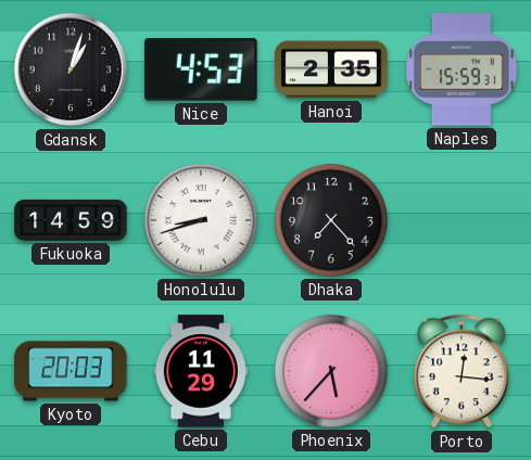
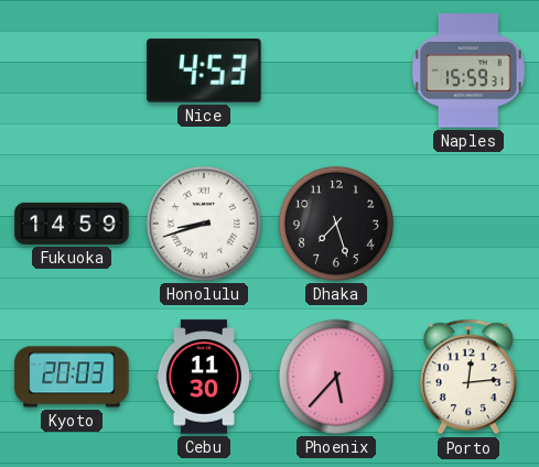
Gdansk: 1:03 -> none
Hanoi: 2:35 -> none
Dhaka: 7:23 -> 7:27
Cebu: 11:29 -> 11:30
Porto: 12:16 -> 12:14
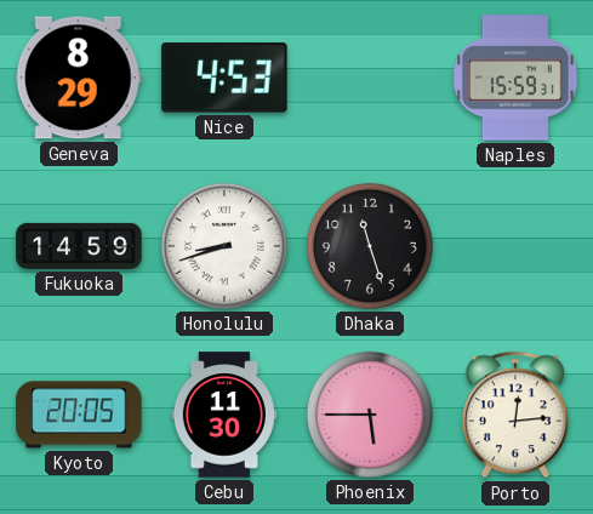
Geneva: none -> 8:29
Dhaka: 7:27 -> 11:27
Kyoto: 20:03 -> 20:05
Phoenix: 5:37 -> 5:45
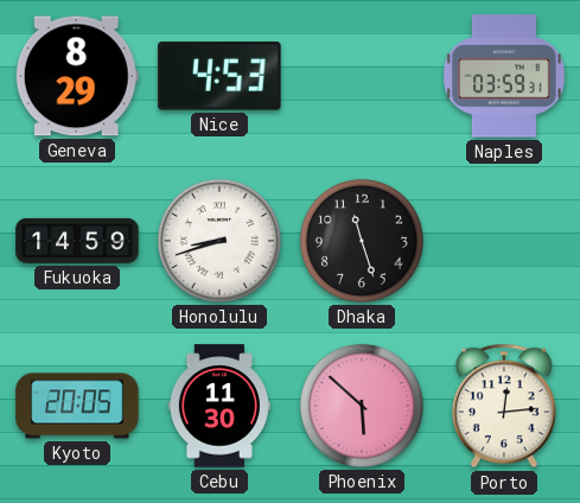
Naples: 15:59 -> 03:59
Phoenix: 5:45 -> 5:52
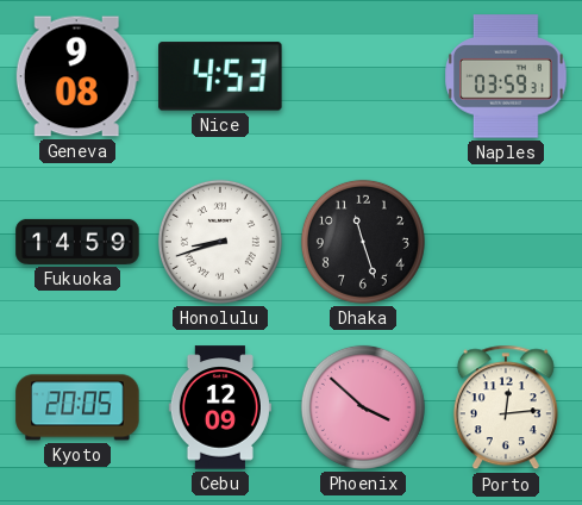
Geneva: 8:29 -> 9:08
Cebu: 11:30 -> 12:09
Phoenix: 5:52 -> 3:52
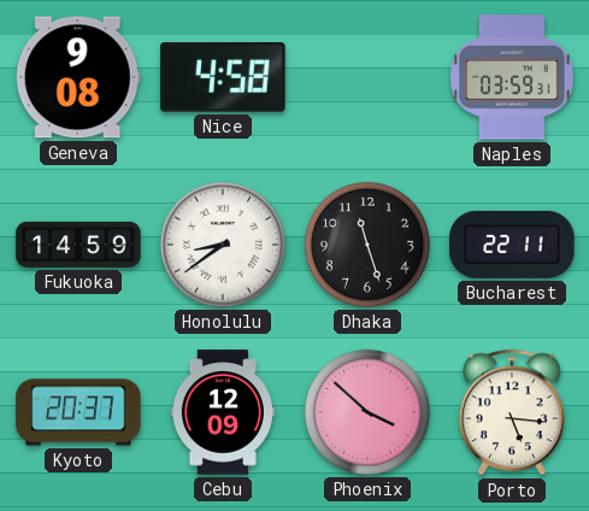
Nice: 4:53 -> 4:58
Honolulu: 8:42 -> 8:39
Bucharest: none -> 22:11
Kyoto: 20:05 -> 20:37
Porto: 12:14 -> 5:16
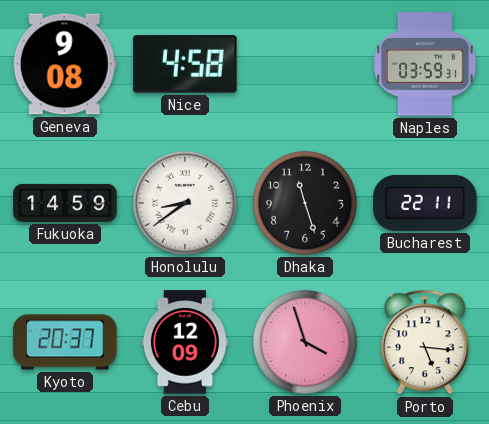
Phoenix: 3:52 -> 3:57
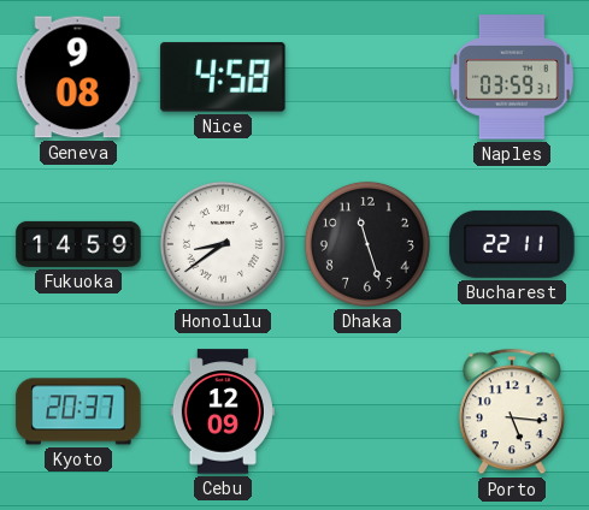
Phoenix: 3:57 -> none
